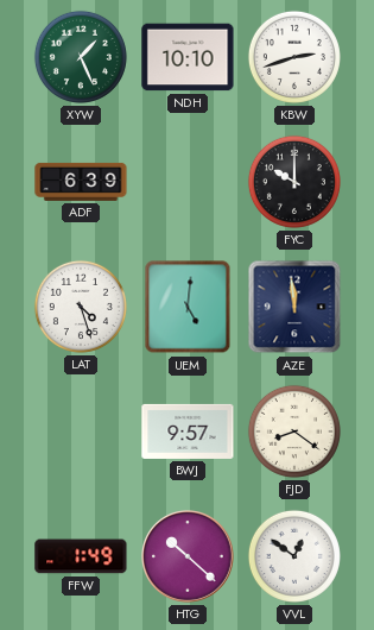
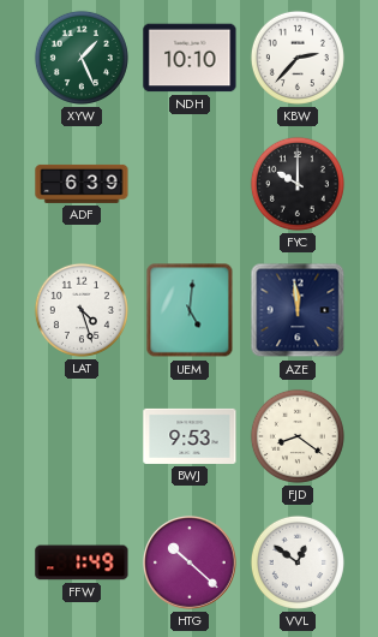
KBW: 2:42 -> 2:37
BWJ: 9:57 -> 9:53
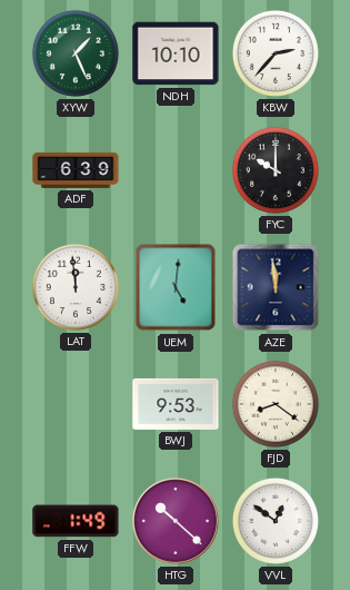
LAT: 4:27 -> 11:59
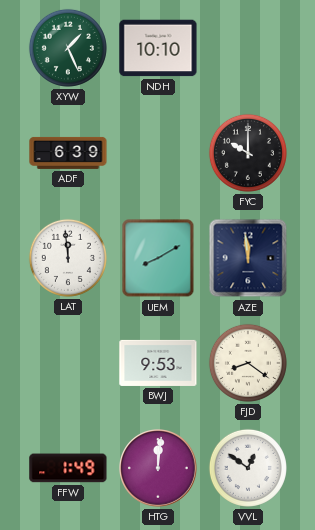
KBW: 2:37 -> none
UEM: 5:01 -> 8:10
HTG: 10:22 -> 12:01
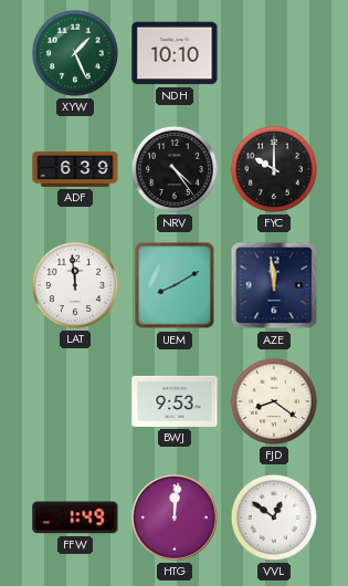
NRV: none -> 4:24
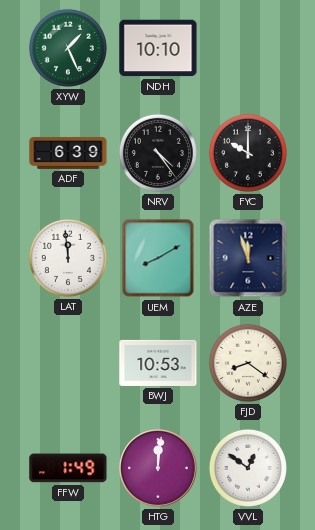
AZE: 11:59 -> 11:57
BWJ: 9:53 -> 10:53
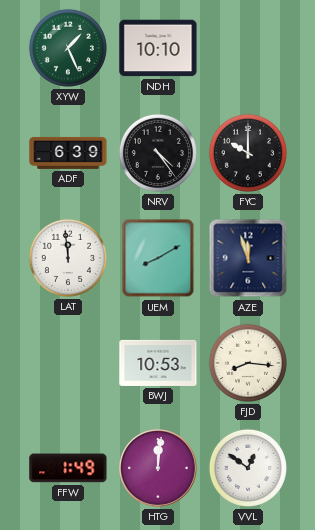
FJD: 8:21 -> 8:16
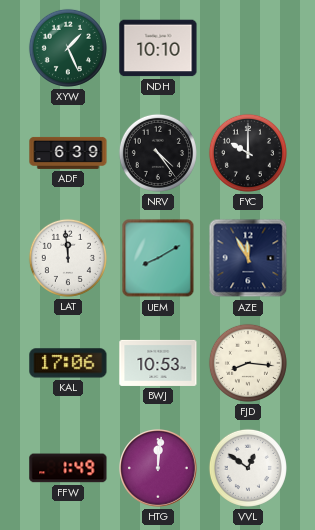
AZE: 11:57 -> 11:55
KAL: none -> 17:06
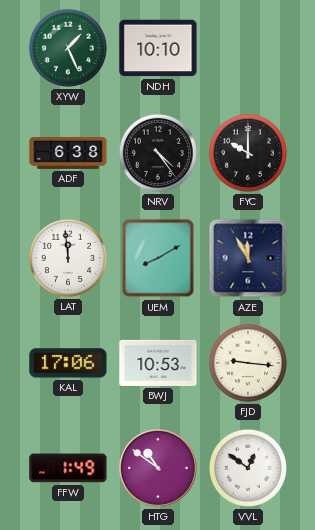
ADF: 6:39 -> 6:38
FJD: 8:16 -> 9:16
HTG: 12:01 -> 10:51
